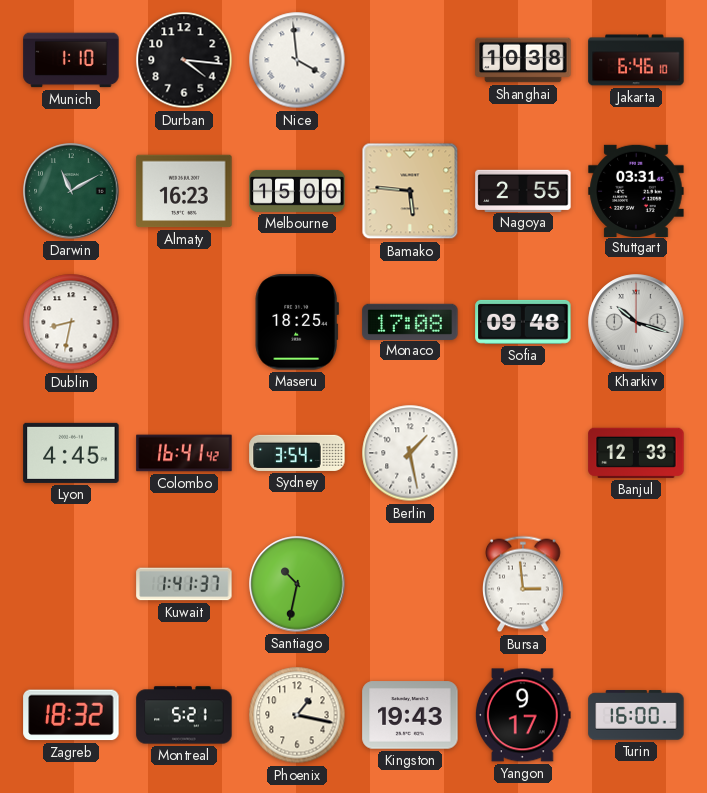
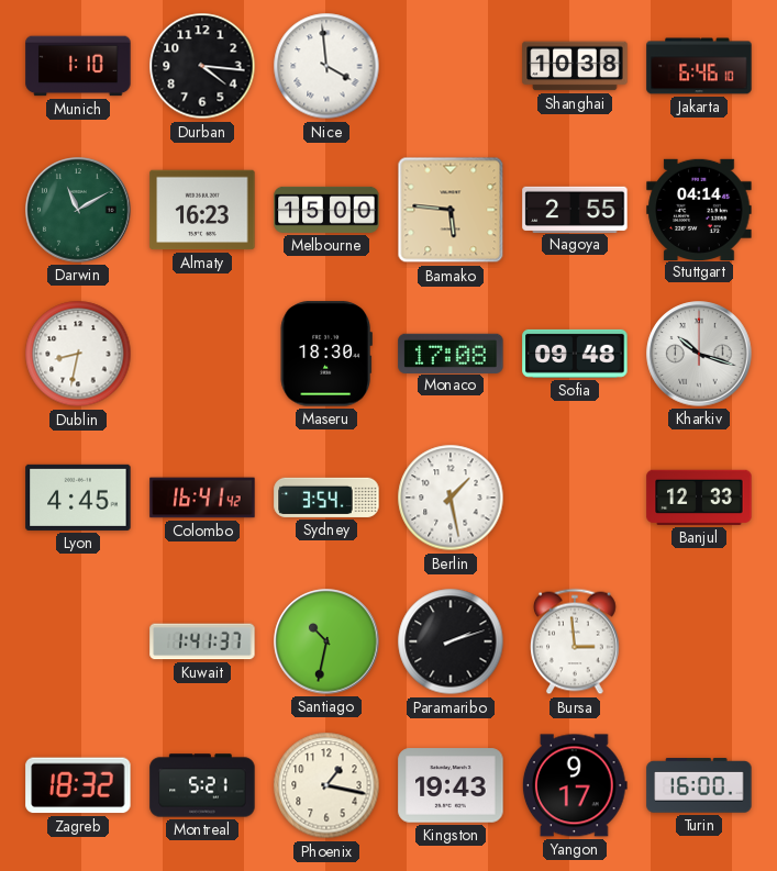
Stuttgart: 03:31 -> 04:14
Maseru: 18:25 -> 18:30
Paramaribo: none -> 2:12
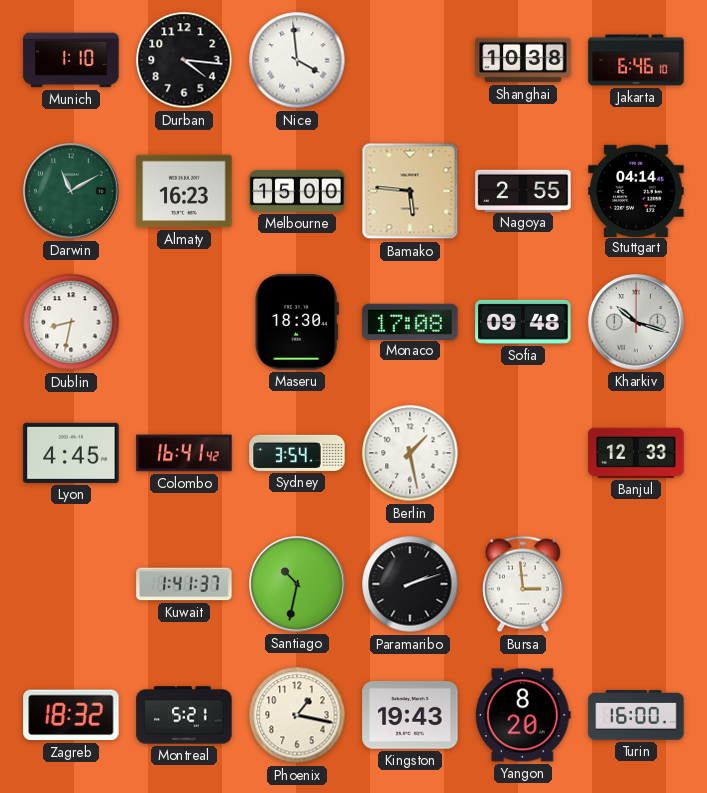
Yangon: 9:17 -> 8:20
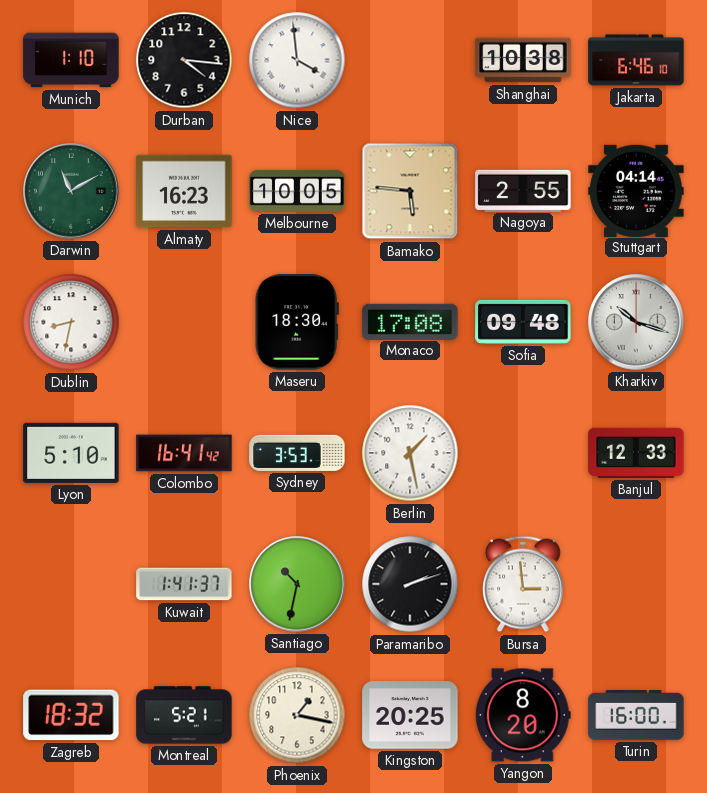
Melbourne: 15:00 -> 10:05
Lyon: 4:45 -> 5:10
Sydney: 3:54 -> 3:53
Kingston: 19:43 -> 20:25
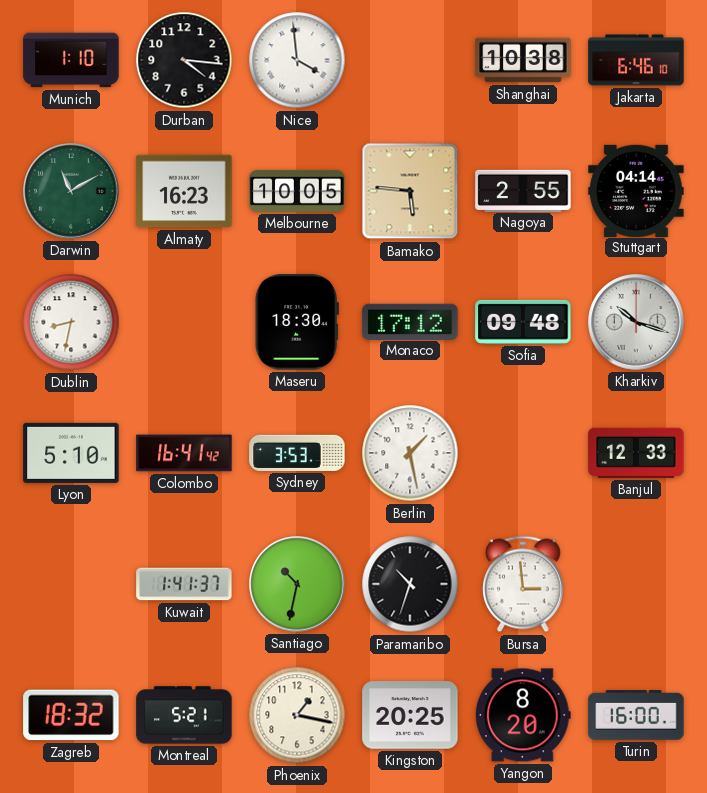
Monaco: 17:08 -> 17:12
Paramaribo: 2:12 -> 10:33
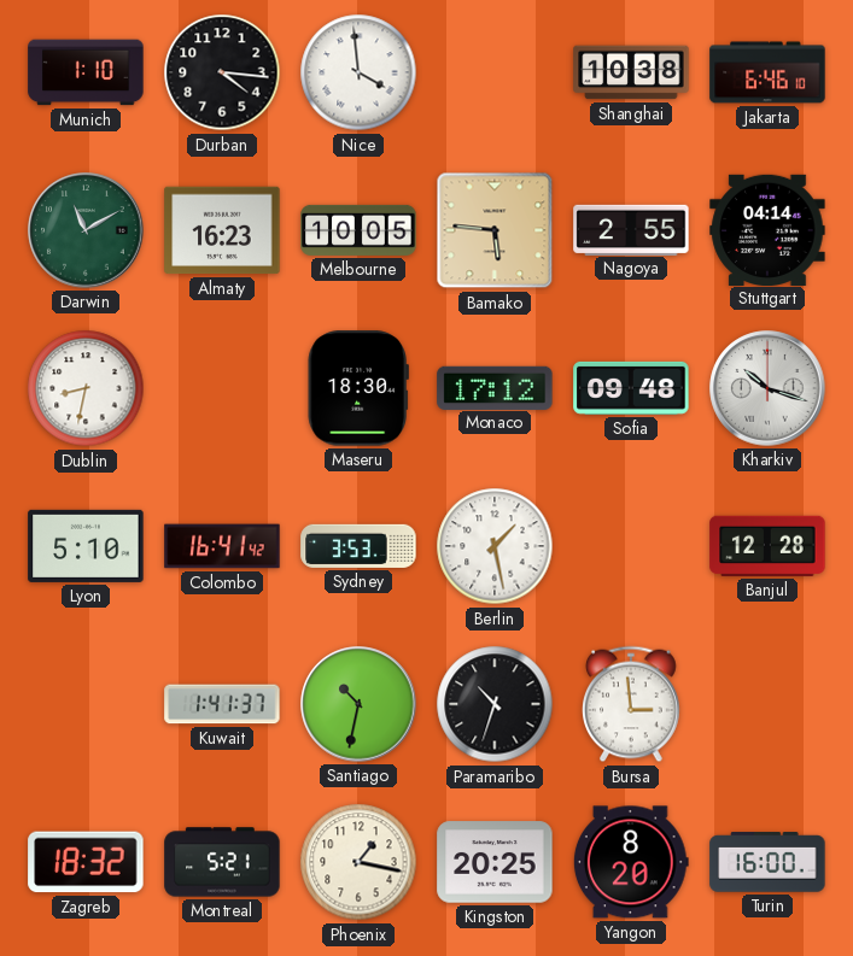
Banjul: 12:33 -> 12:28
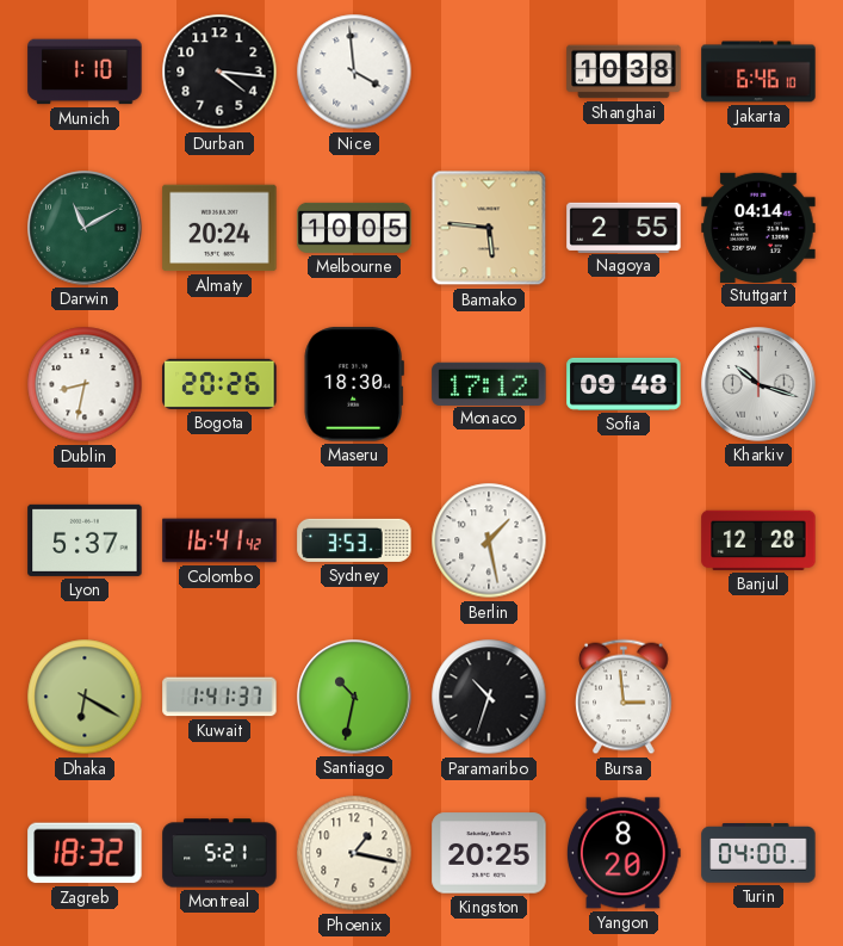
Almaty: 16:23 -> 20:24
Bogota: none -> 20:26
Lyon: 5:10 -> 5:37
Dhaka: none -> 6:20
Turin: 16:00 -> 04:00
